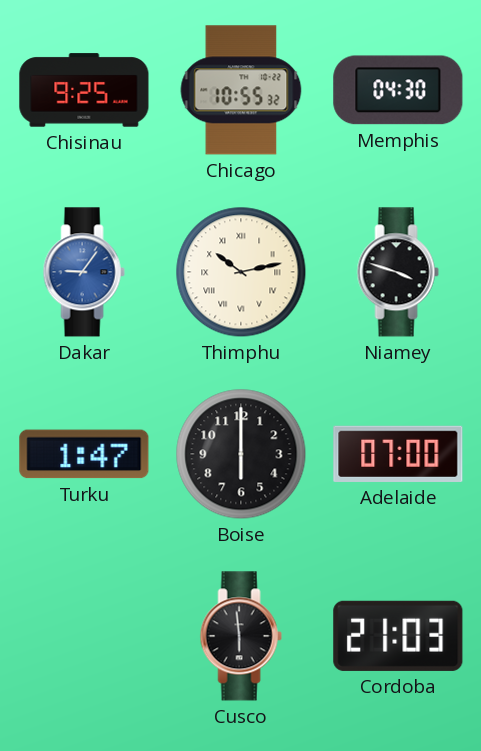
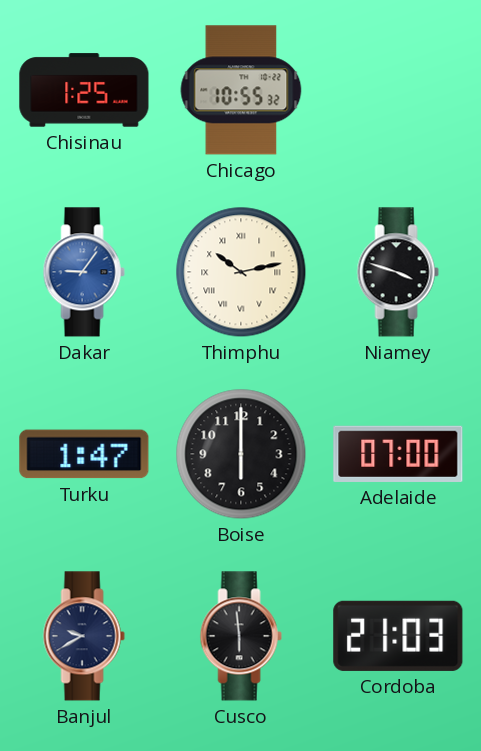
Chisinau: 9:25 -> 1:25
Memphis: 04:30 -> none
Banjul: none -> 9:40
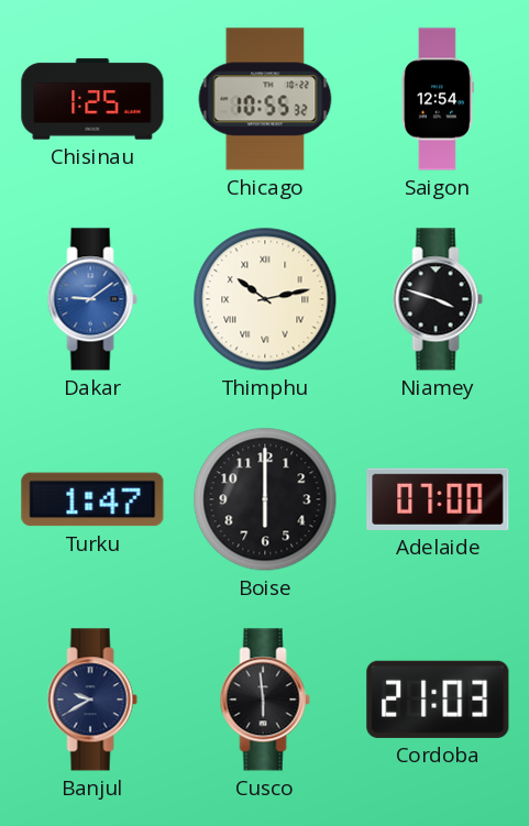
Saigon: none -> 12:54
Dakar: 9:06 -> 9:09
